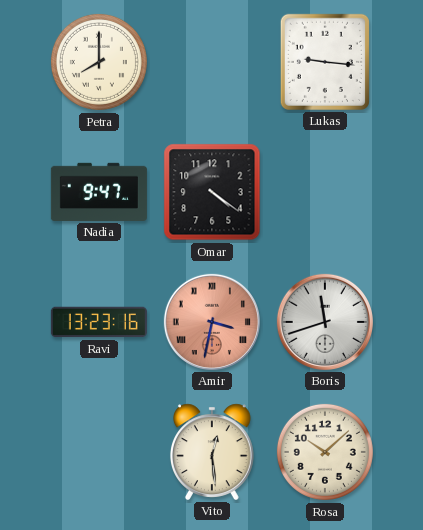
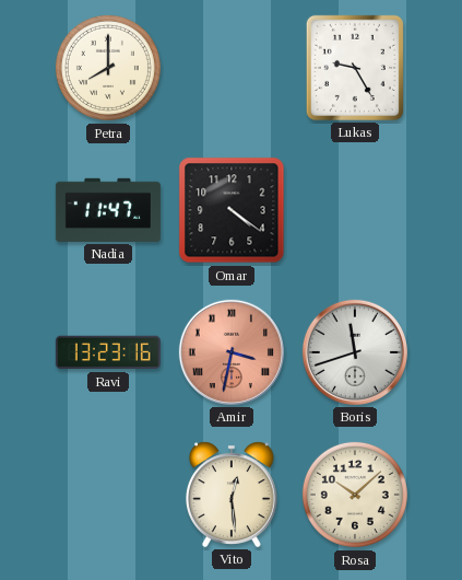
Lukas: 9:16 -> 9:25
Nadia: 9:47 -> 11:47
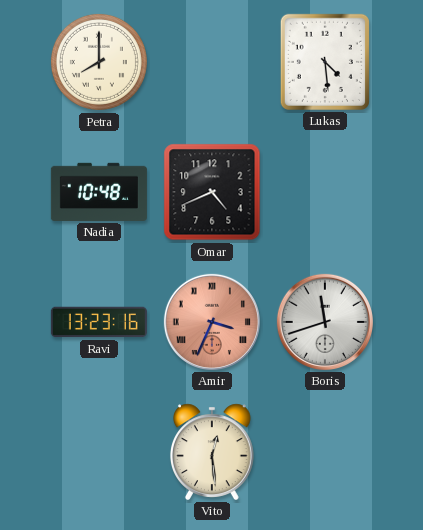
Lukas: 9:25 -> 4:29
Nadia: 11:47 -> 10:48
Omar: 4:21 -> 4:41
Amir: 3:32 -> 3:34
Rosa: 10:08 -> none
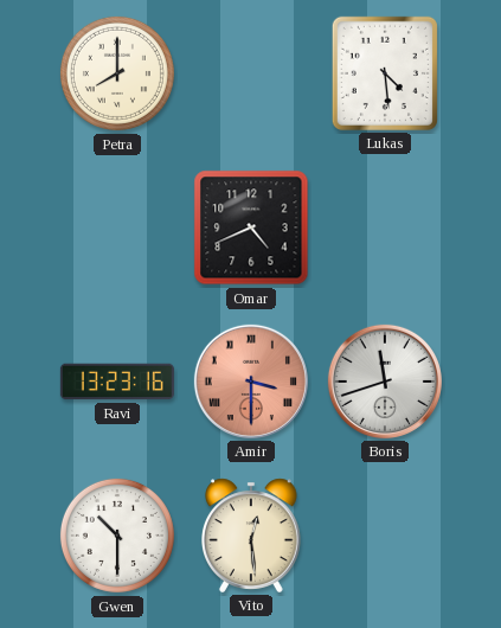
Nadia: 10:48 -> none
Amir: 3:34 -> 3:30
Gwen: none -> 10:30
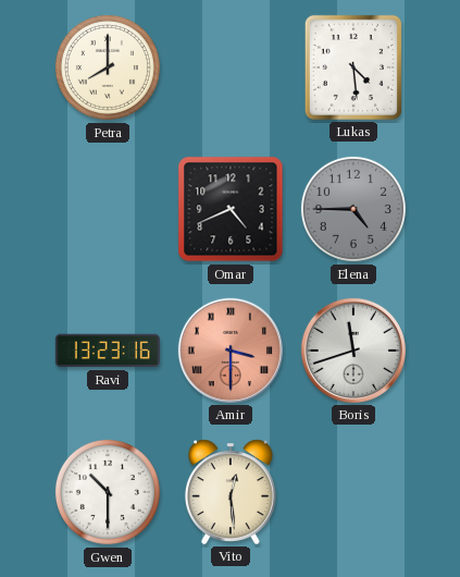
Elena: none -> 4:45
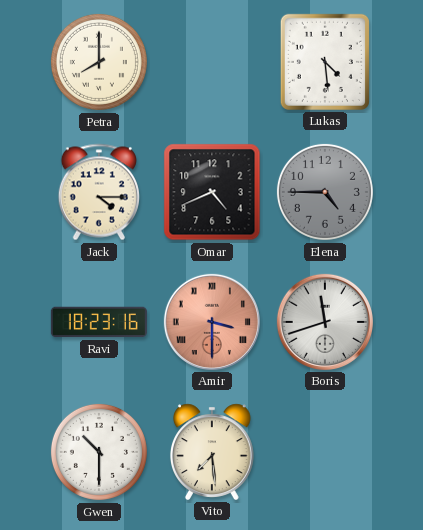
Jack: none -> 4:15
Ravi: 13:23 -> 18:23
Vito: 12:29 -> 7:29
